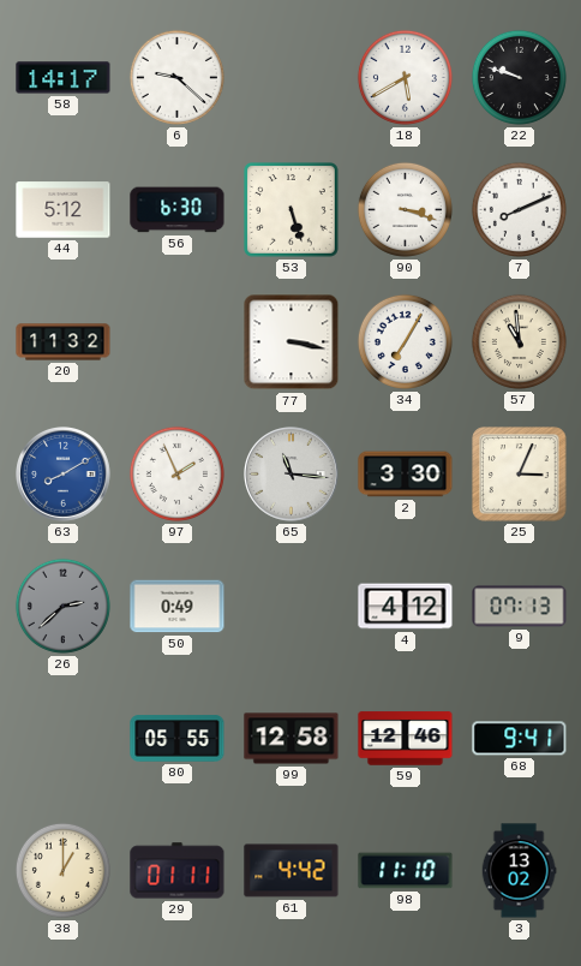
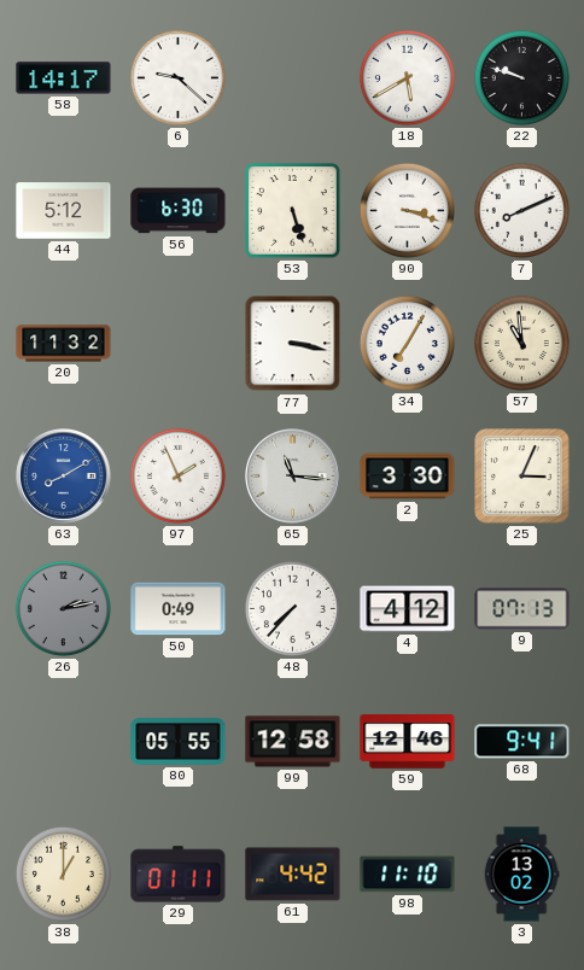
26: 2:38 -> 2:13
48: none -> 7:37
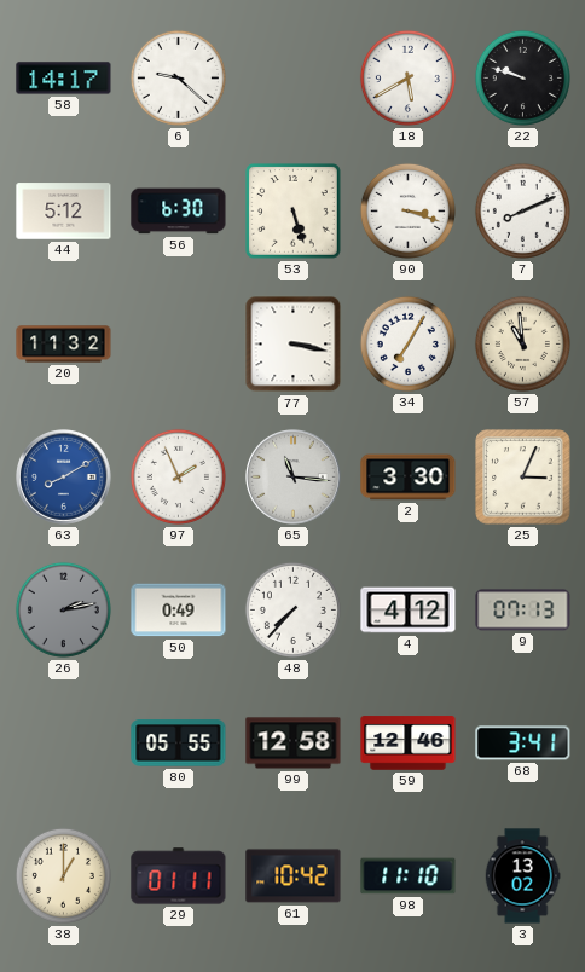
68: 9:41 -> 3:41
61: 4:42 -> 10:42
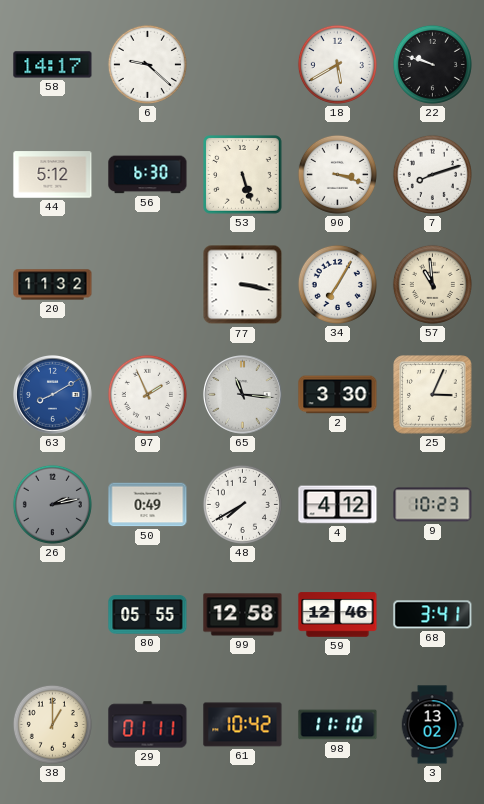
7: 8:11 -> 8:12
48: 7:37 -> 7:40
9: 07:13 -> 10:23
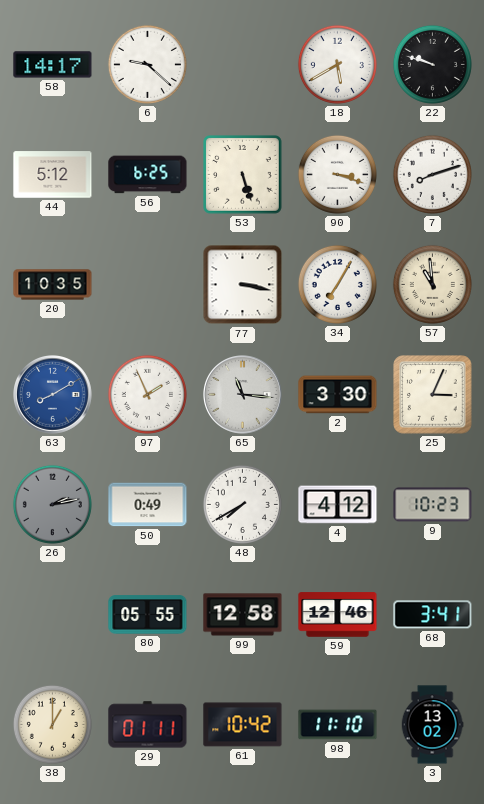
56: 6:30 -> 6:25
20: 11:32 -> 10:35
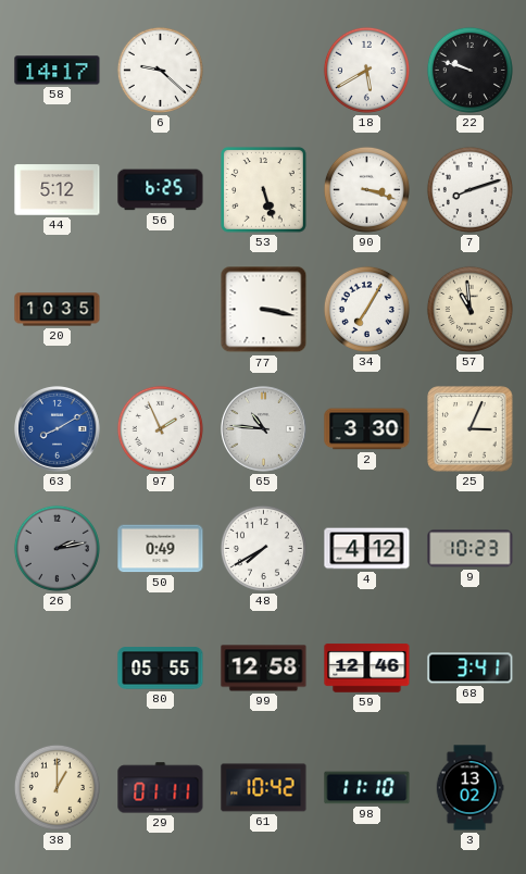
65: 11:16 -> 10:46
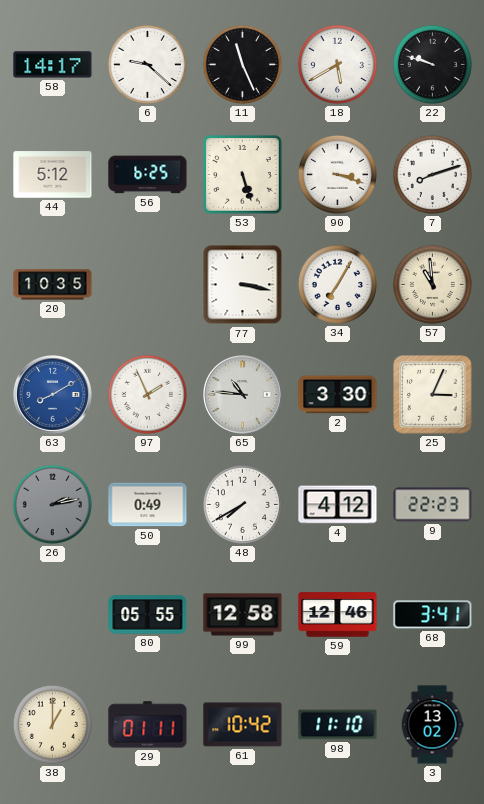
11: none -> 11:26
9: 10:23 -> 22:23
